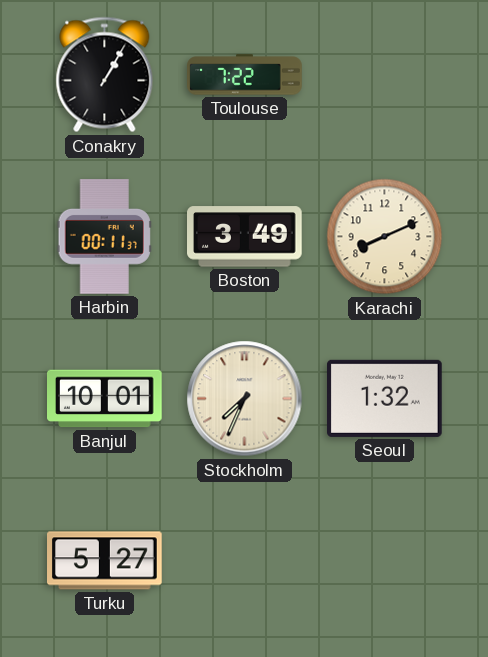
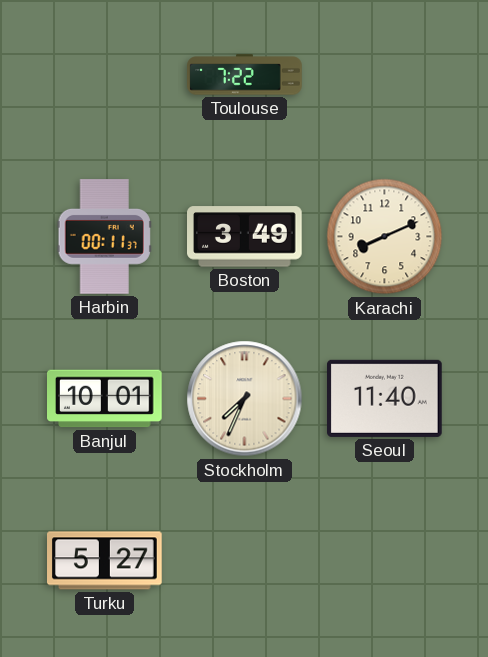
Conakry: 1:05 -> none
Seoul: 1:32 -> 11:40
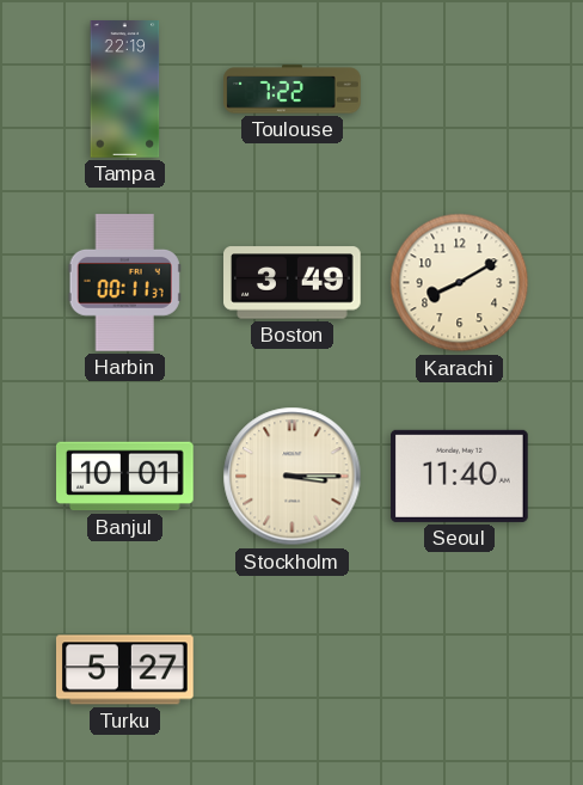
Tampa: none -> 22:19
Karachi: 8:11 -> 8:10
Stockholm: 7:34 -> 3:15
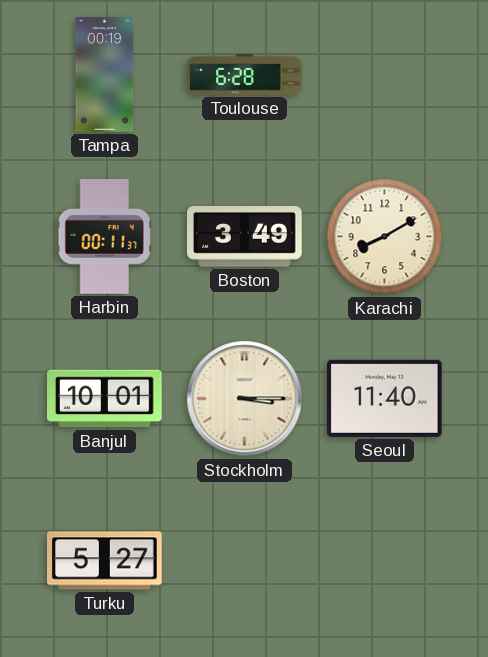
Tampa: 22:19 -> 00:19
Toulouse: 7:22 -> 6:28
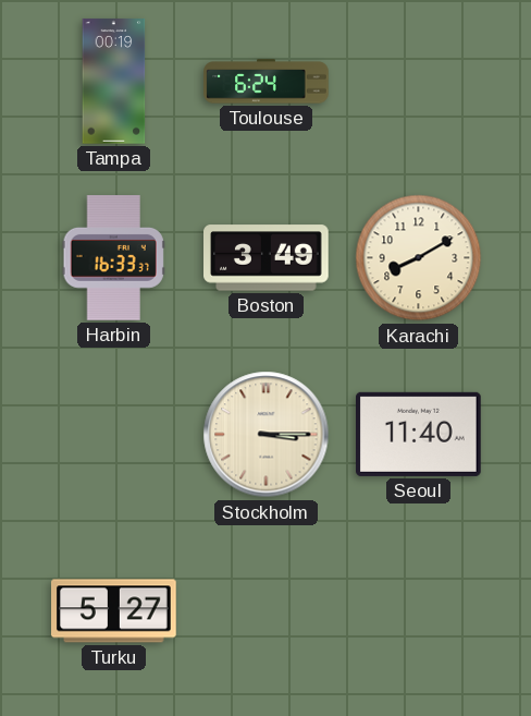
Toulouse: 6:28 -> 6:24
Harbin: 00:11 -> 16:33
Banjul: 10:01 -> none
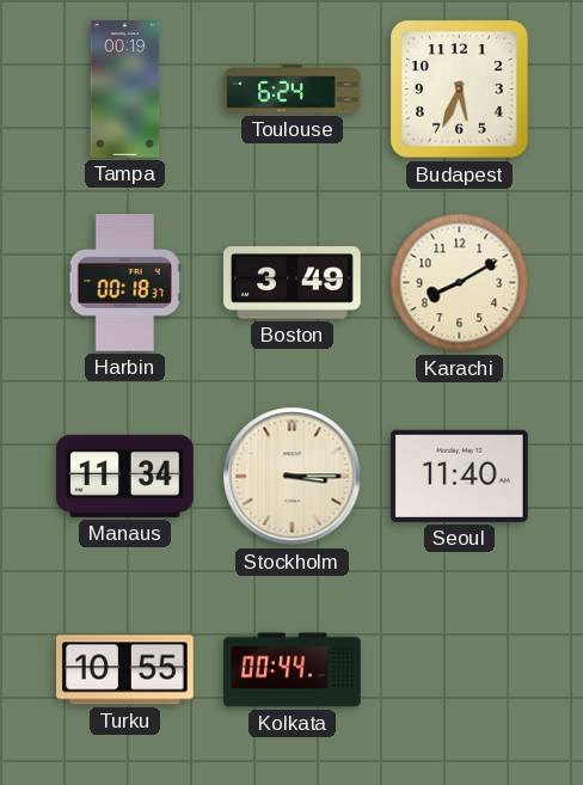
Budapest: none -> 5:34
Harbin: 16:33 -> 00:18
Manaus: none -> 11:34
Turku: 5:27 -> 10:55
Kolkata: none -> 00:44
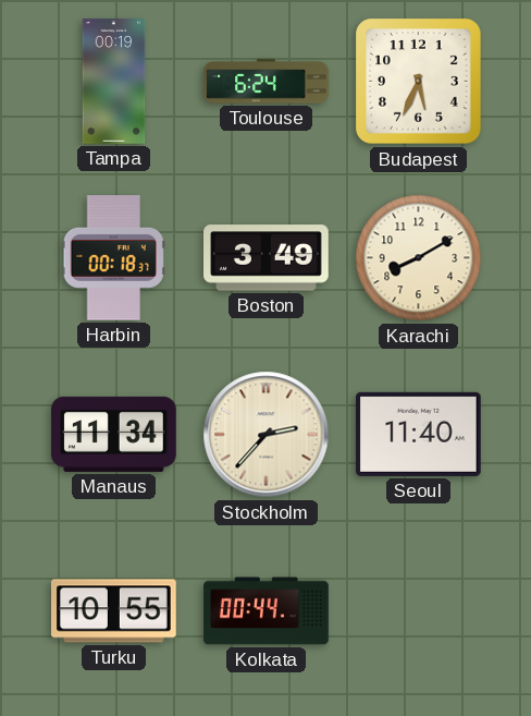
Stockholm: 3:15 -> 2:37
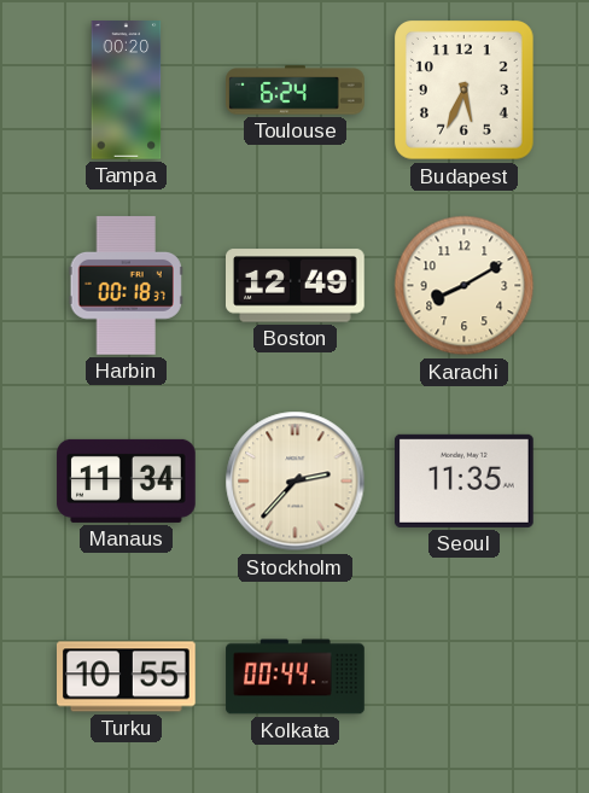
Tampa: 00:19 -> 00:20
Boston: 3:49 -> 12:49
Seoul: 11:40 -> 11:35
